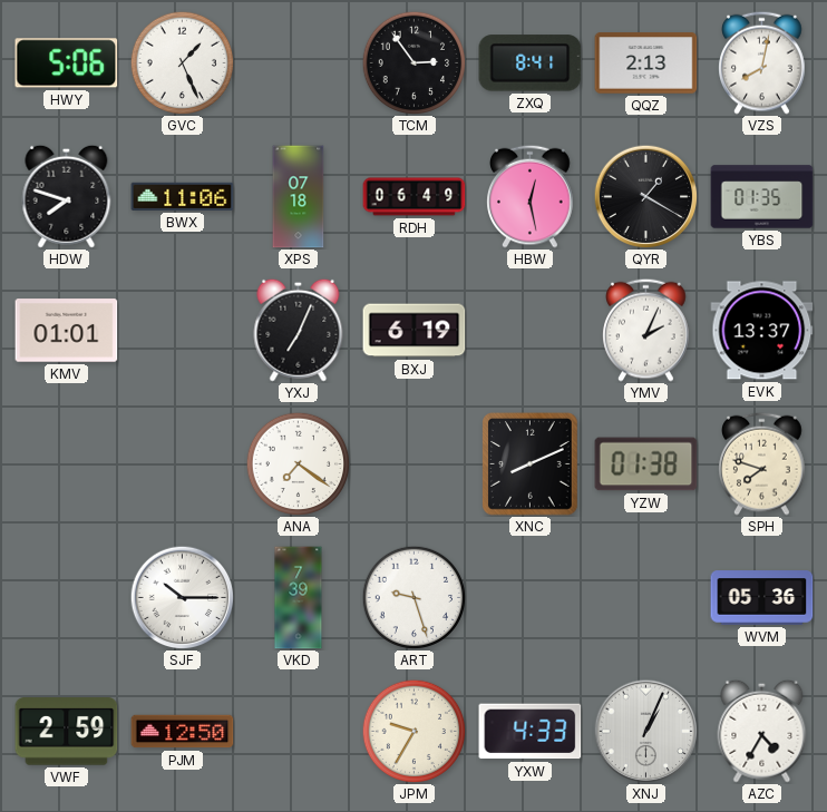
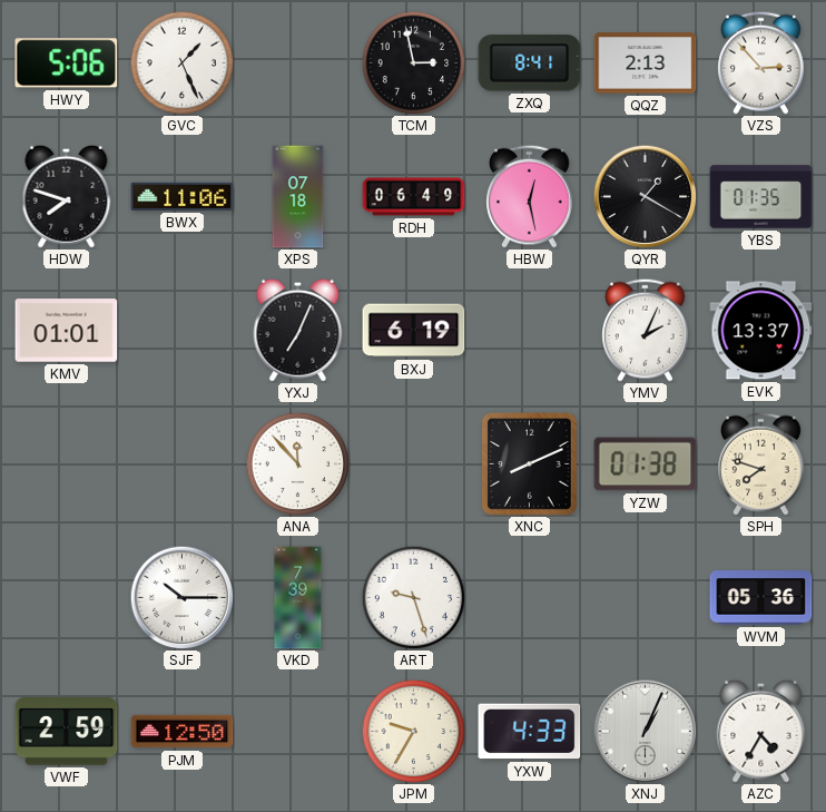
TCM: 2:54 -> 2:58
VZS: 8:02 -> 2:53
ANA: 7:21 -> 11:53
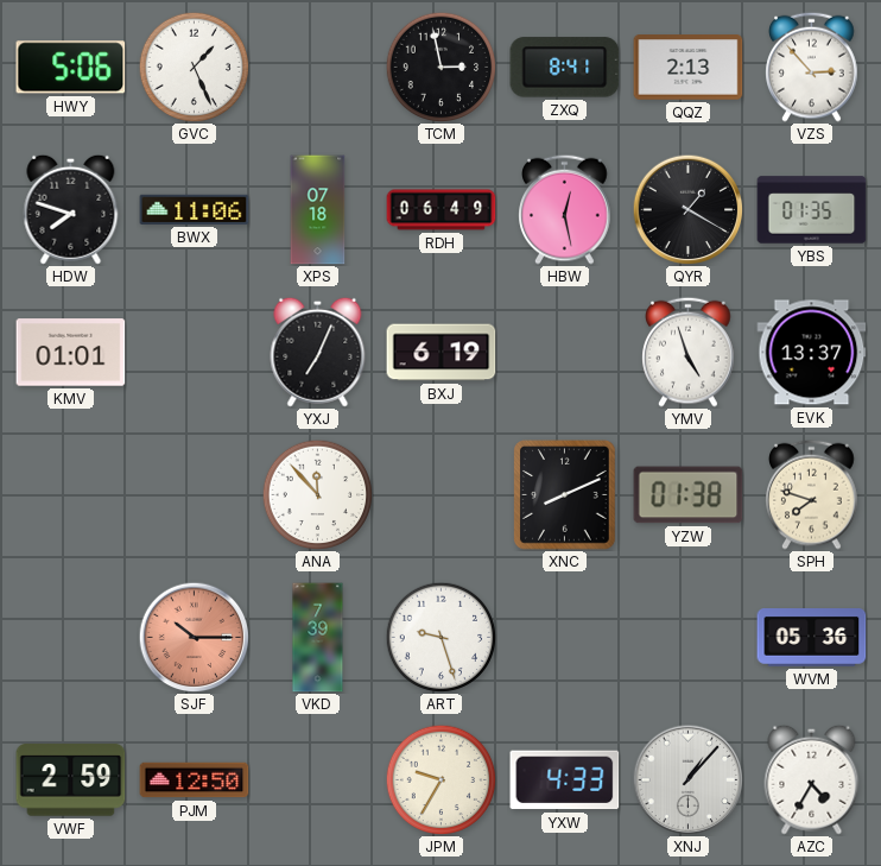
YMV: 2:04 -> 4:57
SJF dial: white -> salmon
XNJ: 1:04 -> 1:07
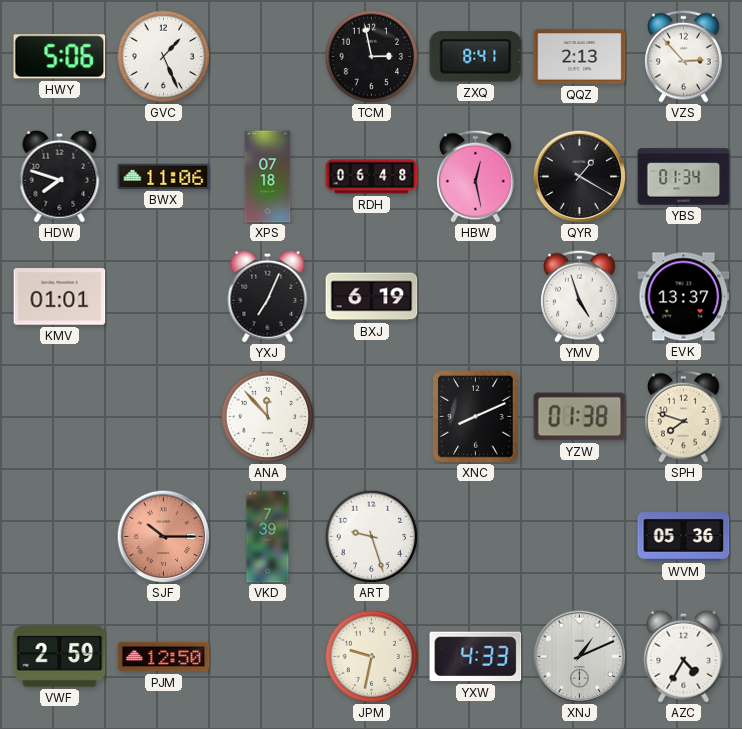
RDH: 06:49 -> 06:48
YBS: 01:35 -> 01:34
JPM: 9:35 -> 9:32
XNJ: 1:07 -> 1:11
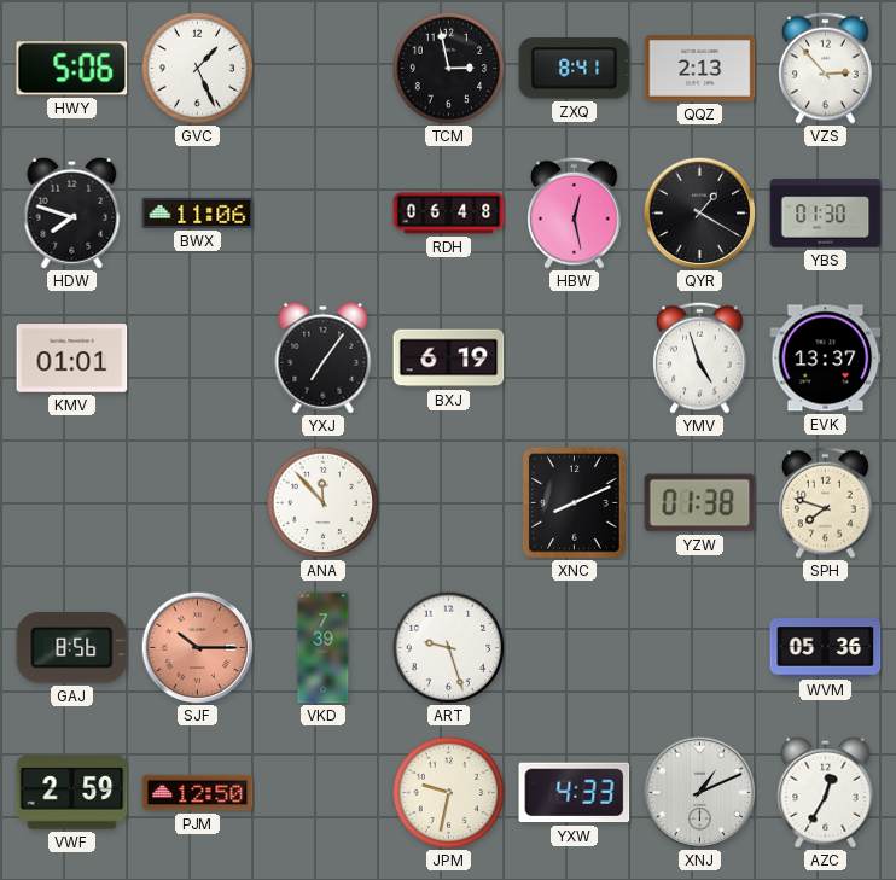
XPS: 07:18 -> none
YBS: 01:34 -> 01:30
YXJ: 7:04 -> 7:06
GAJ: none -> 8:56
AZC: 4:35 -> 12:35
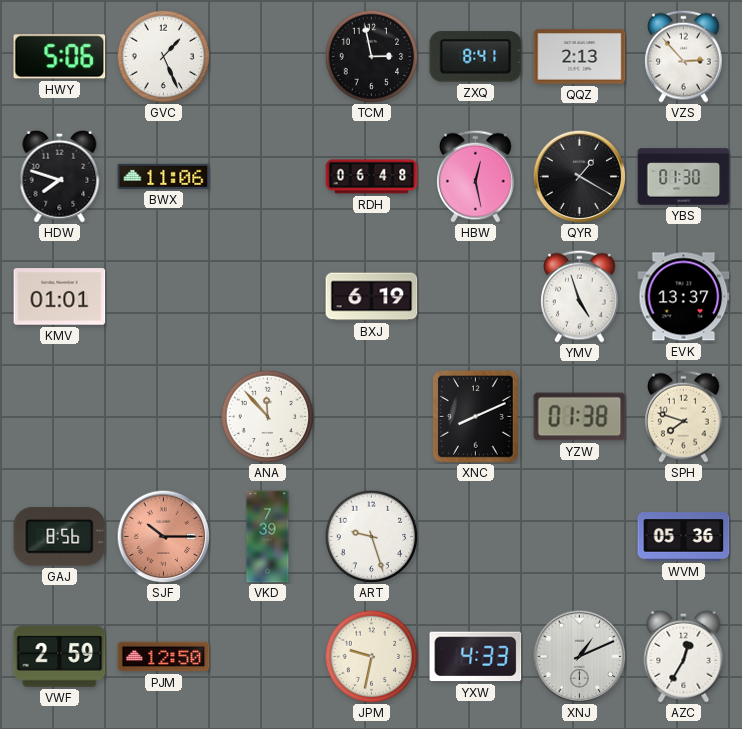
YXJ: 7:06 -> none
